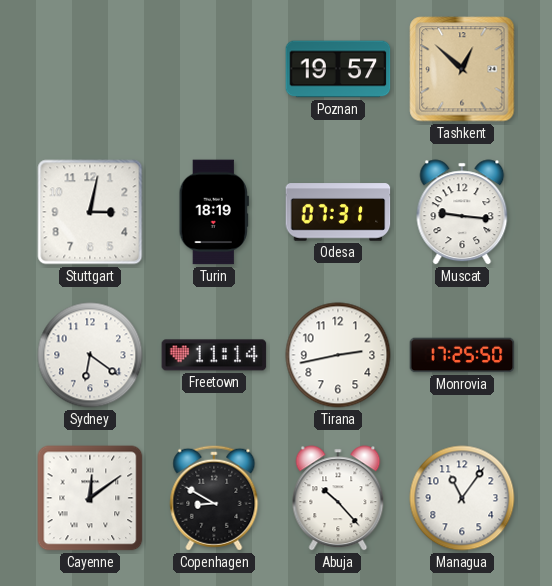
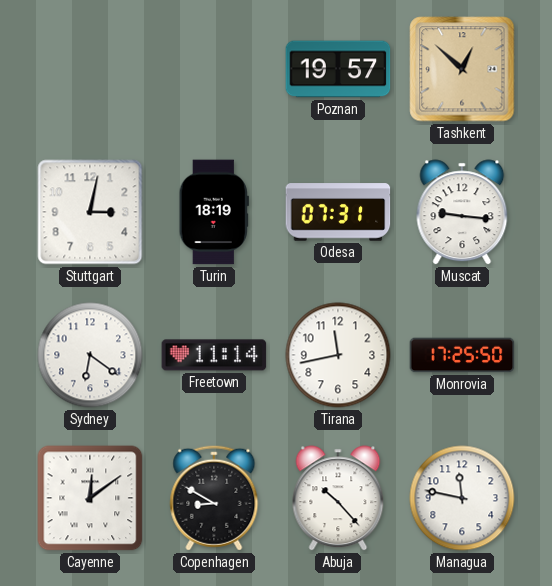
Tirana: 2:43 -> 11:43
Managua: 11:06 -> 11:47
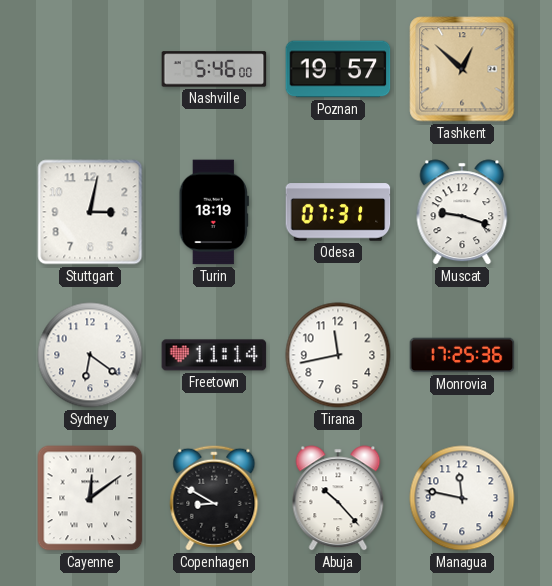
Nashville: none -> 5:46
Muscat: 9:16 -> 9:18
Monrovia: 17:25:50 -> 17:25:36
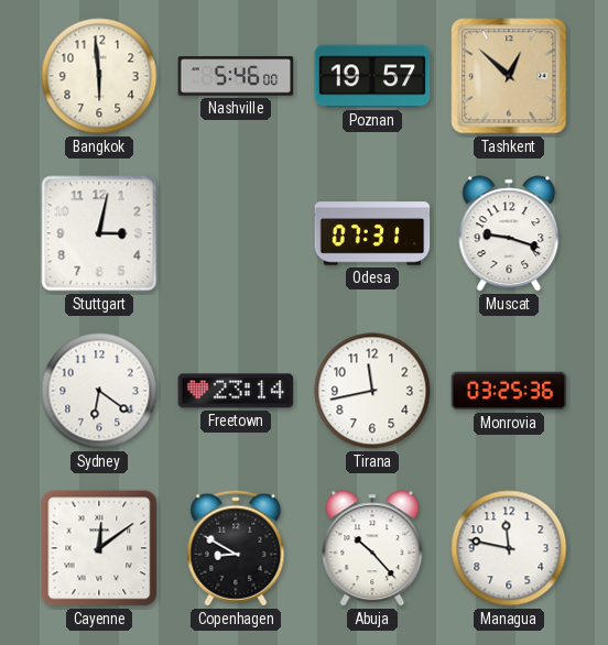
Bangkok: none -> 5:59
Turin: 18:19 -> none
Freetown: 11:14 -> 23:14
Monrovia: 17:25 -> 03:25
